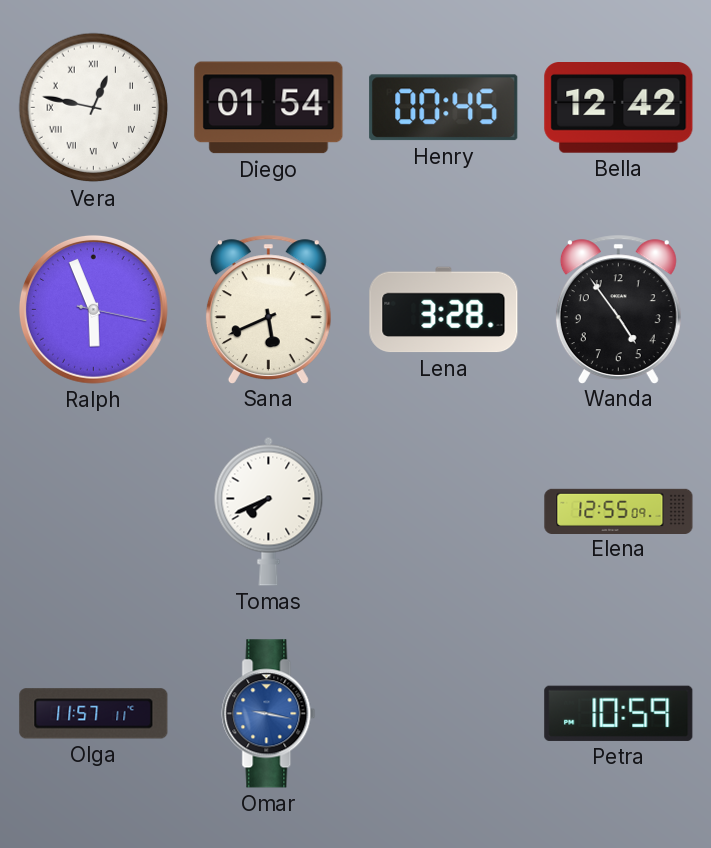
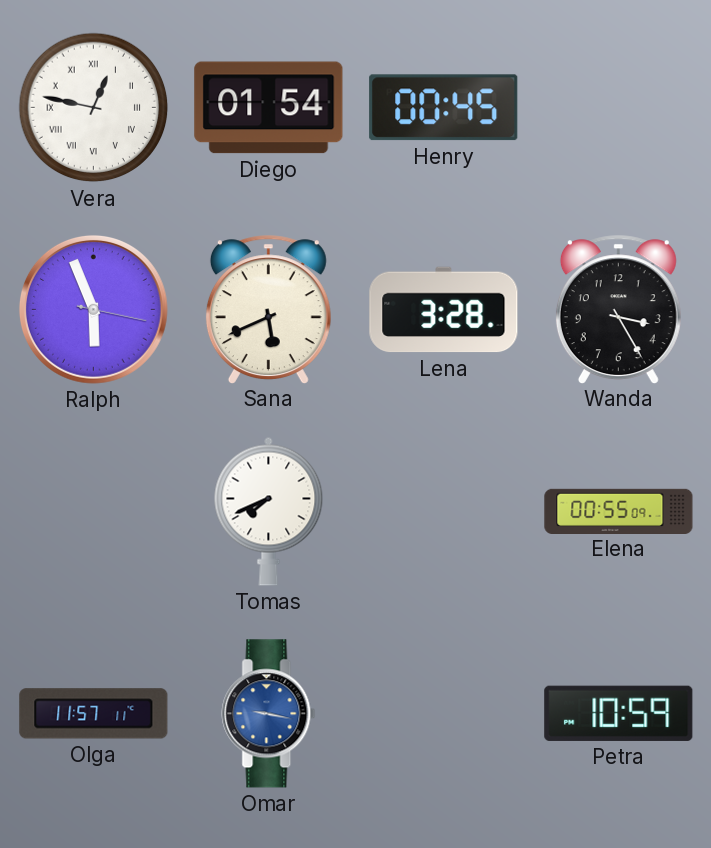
Bella: 12:42 -> none
Wanda: 4:54 -> 3:25
Elena: 12:55 -> 00:55
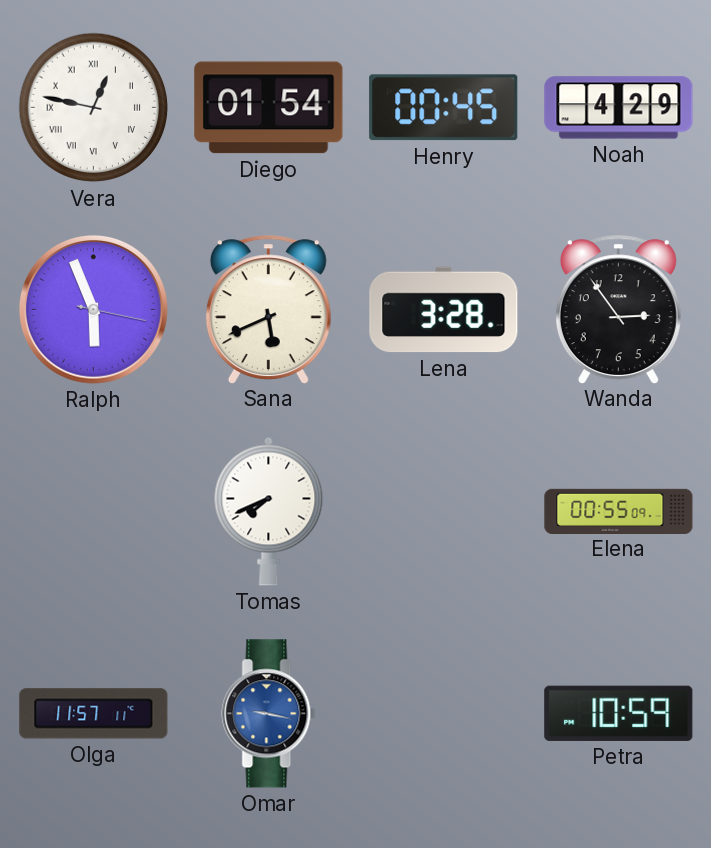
Noah: none -> 4:29
Wanda: 3:25 -> 2:54
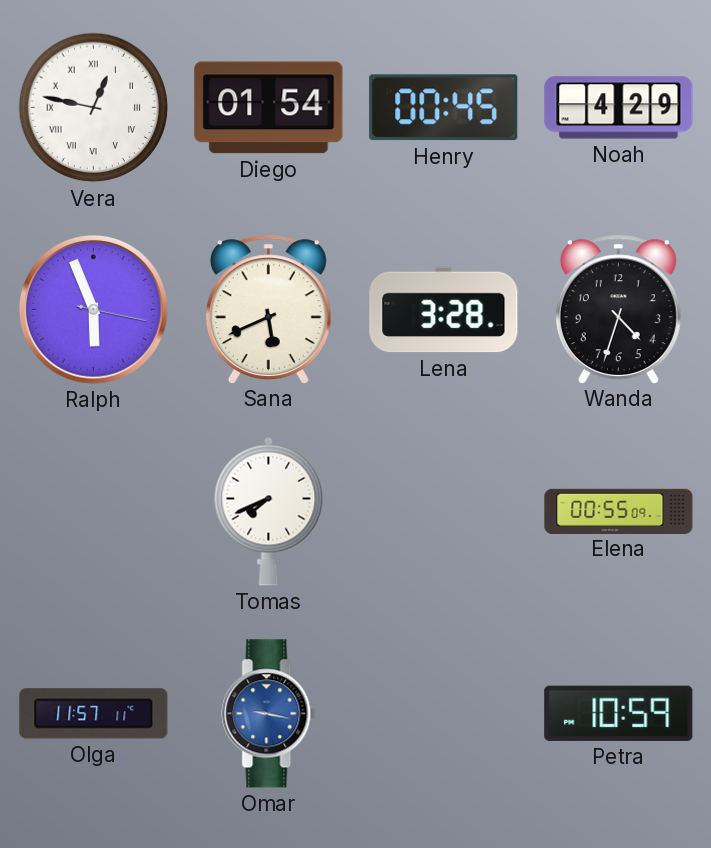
Wanda: 2:54 -> 4:33
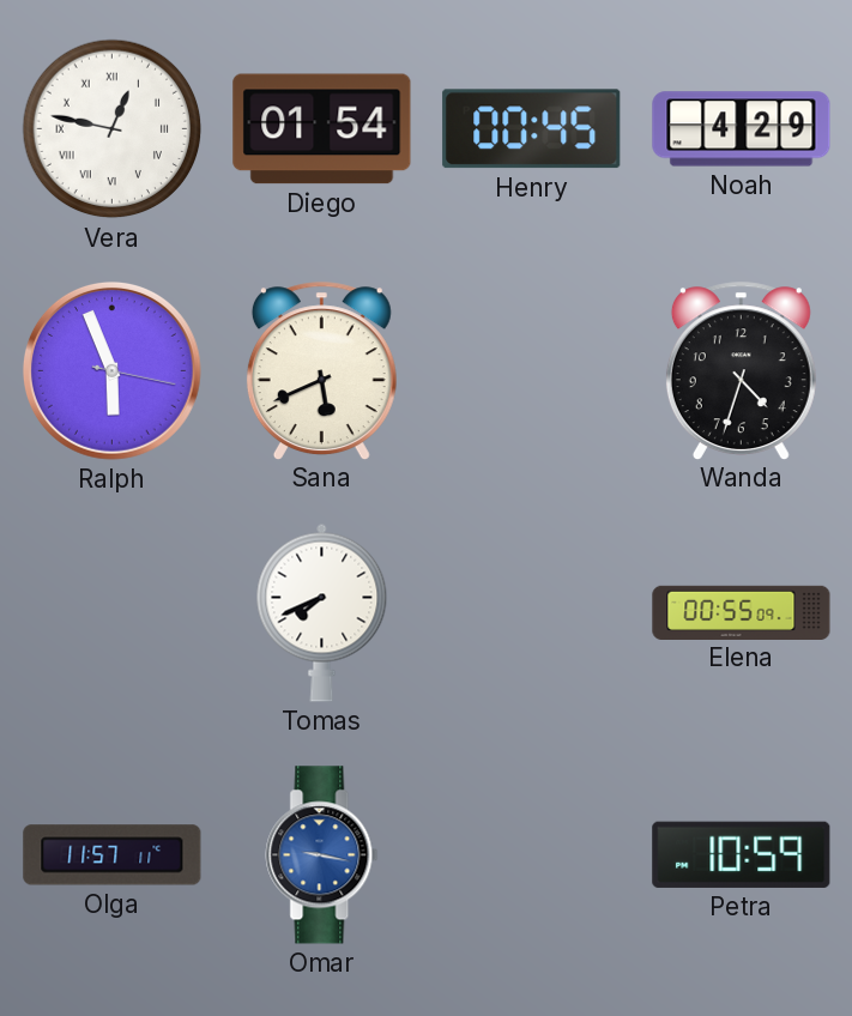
Lena: 3:28 -> none
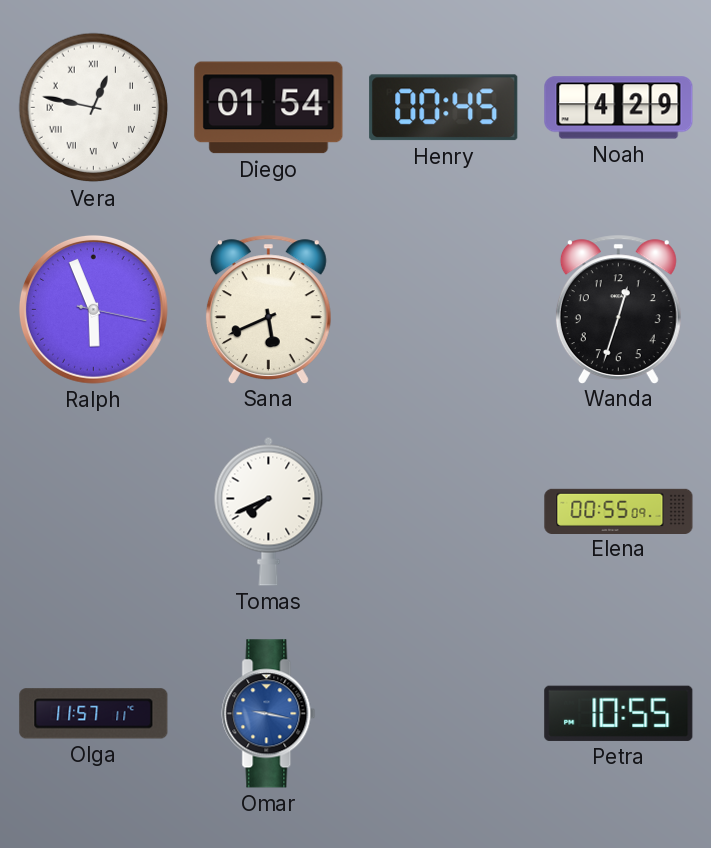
Wanda: 4:33 -> 12:33
Petra: 10:59 -> 10:55
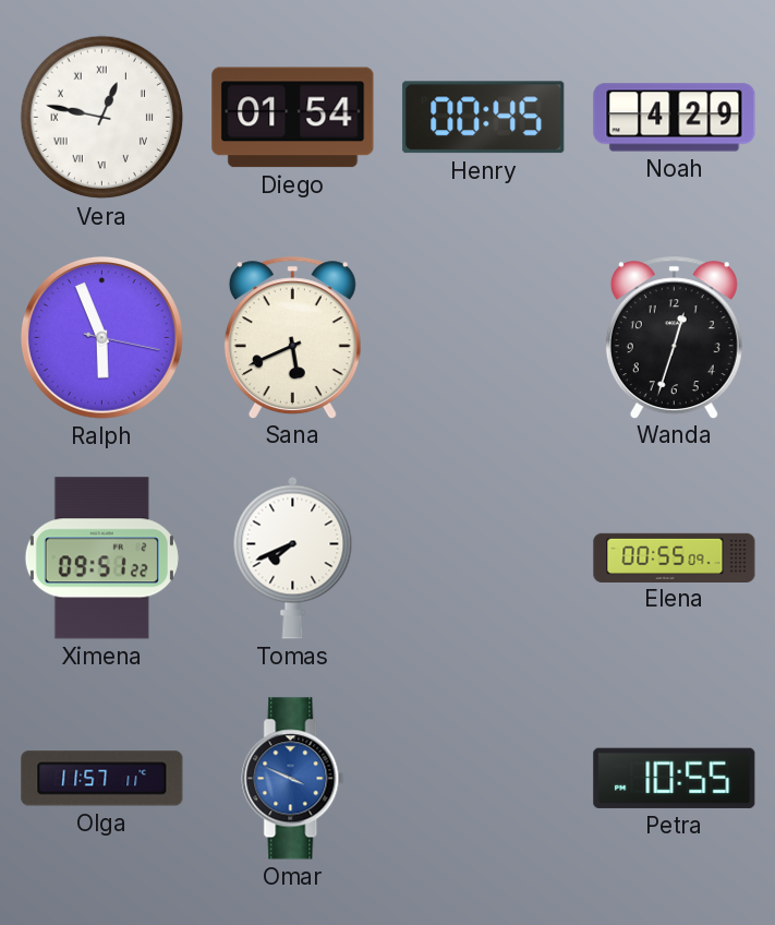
Ximena: none -> 09:51
Omar: 9:17 -> 3:49
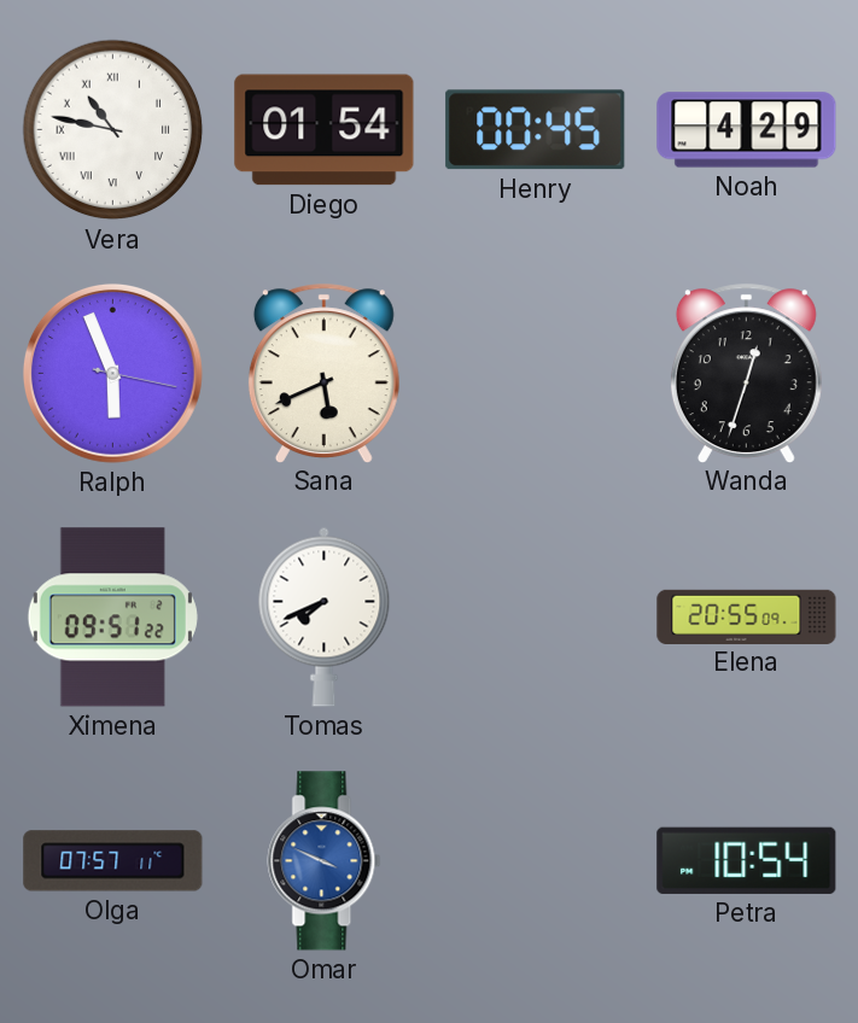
Vera: 12:47 -> 10:47
Elena: 00:55 -> 20:55
Olga: 11:57 -> 07:57
Petra: 10:55 -> 10:54
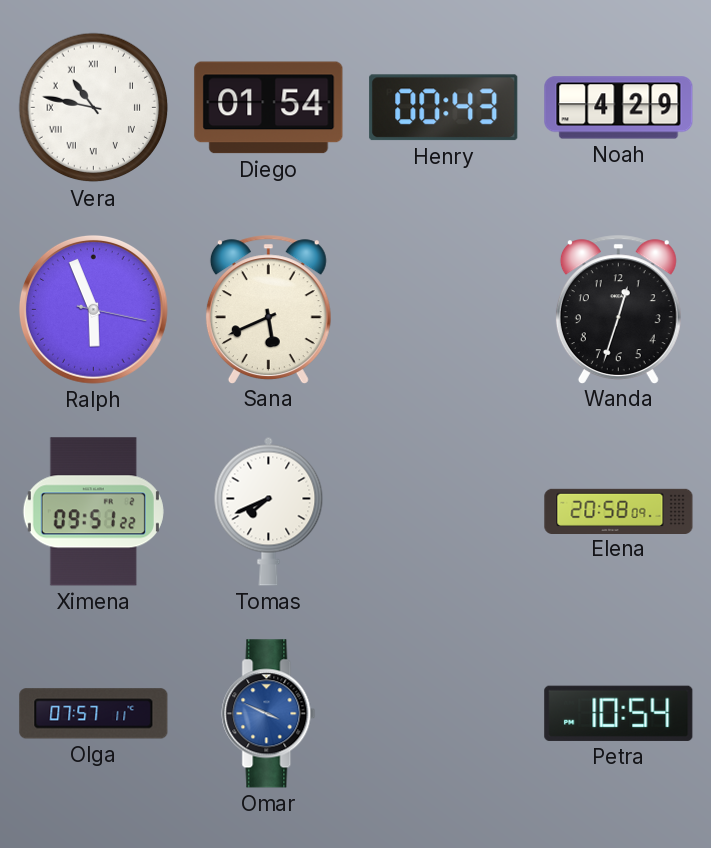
Henry: 00:45 -> 00:43
Elena: 20:55 -> 20:58
